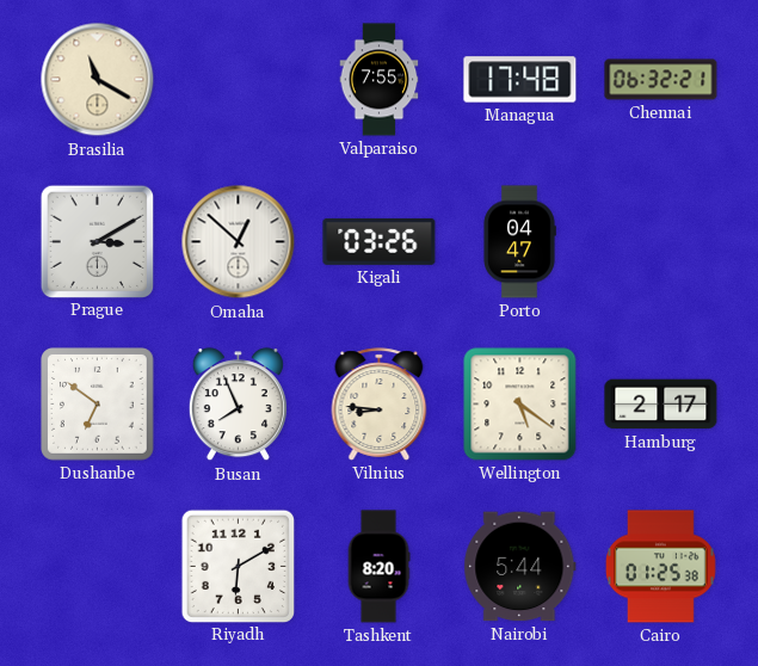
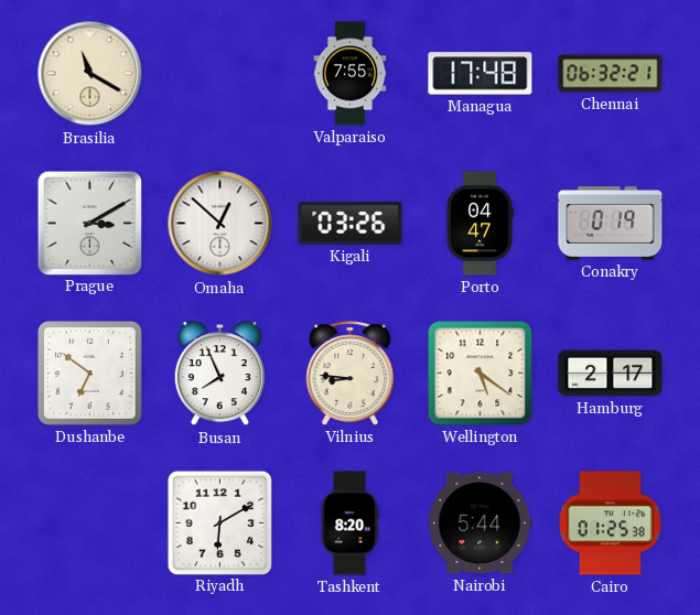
Conakry: none -> 0:19
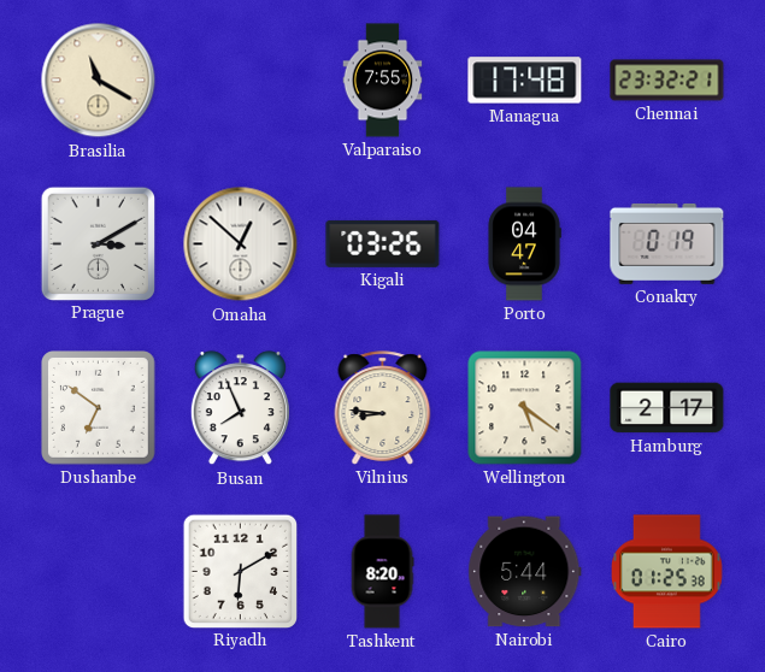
Chennai: 06:32 -> 23:32
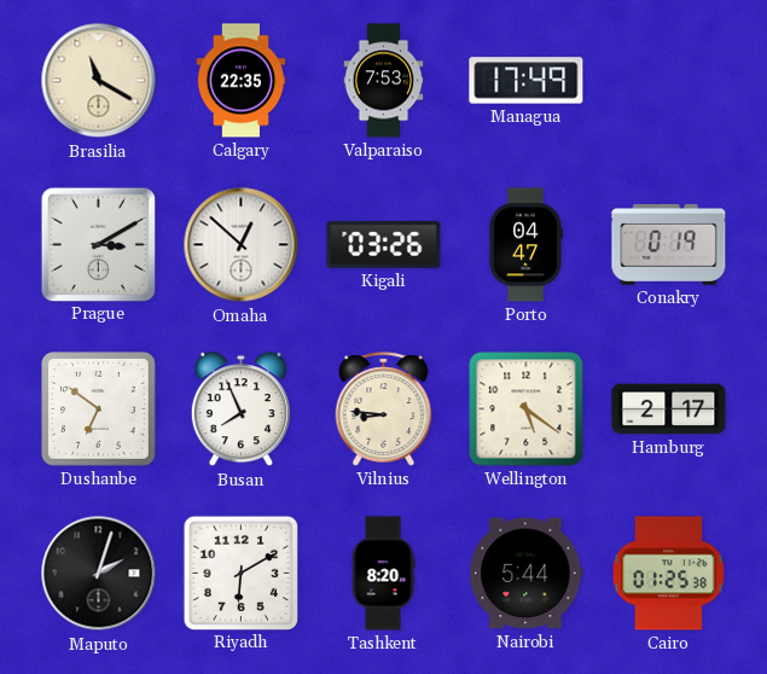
Calgary: none -> 22:35
Valparaiso: 7:55 -> 7:53
Managua: 17:48 -> 17:49
Chennai: 23:32 -> none
Maputo: none -> 2:03
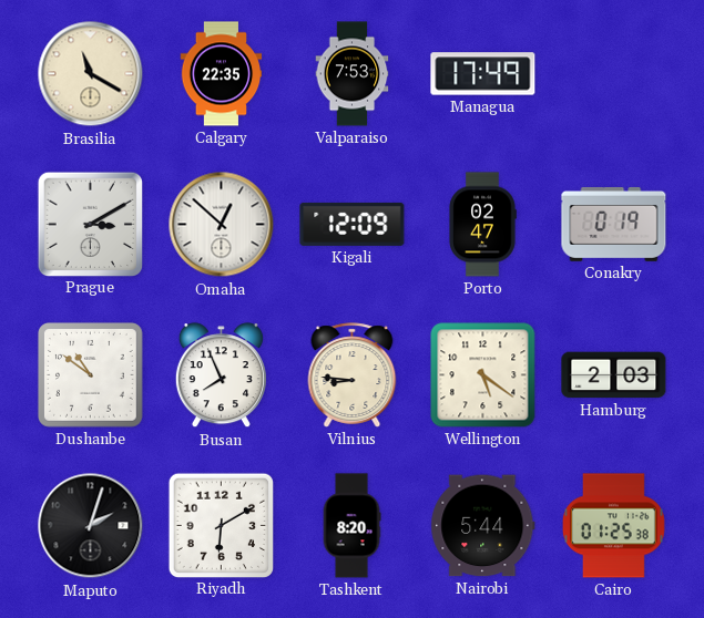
Kigali: 03:26 -> 12:09
Porto: 04:47 -> 02:47
Dushanbe: 6:51 -> 10:51
Hamburg: 2:17 -> 2:03
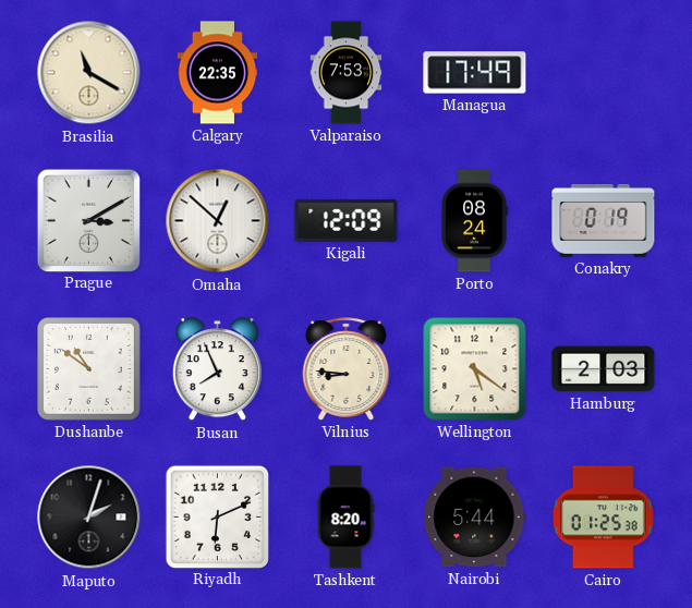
Porto: 02:47 -> 08:24
Riyadh: 6:10 -> 6:11
